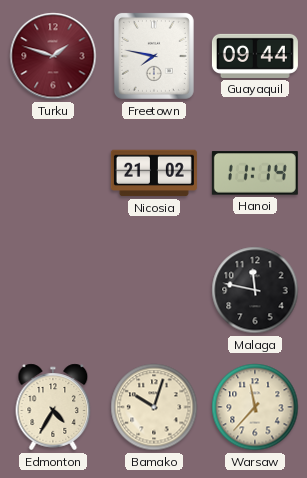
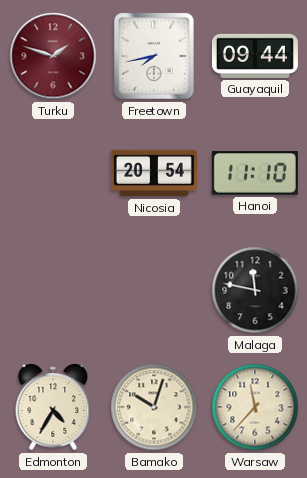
Freetown: 7:47 -> 7:43
Nicosia: 21:02 -> 20:54
Hanoi: 11:14 -> 11:10
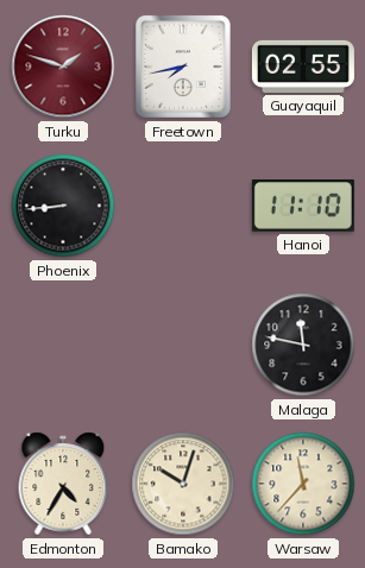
Guayaquil: 09:44 -> 02:55
Phoenix: none -> 8:44
Nicosia: 20:54 -> none
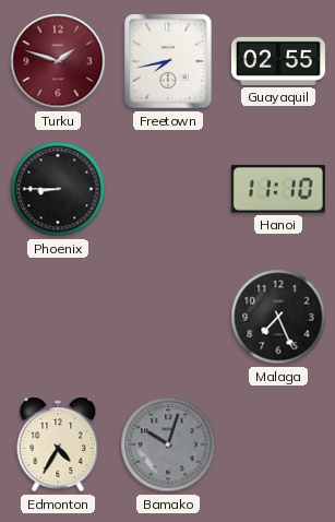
Phoenix: 8:44 -> 8:45
Malaga: 11:47 -> 7:26
Bamako dial: cream -> grey
Warsaw: 11:37 -> none
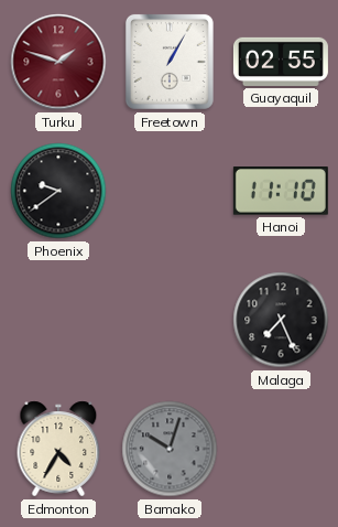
Freetown: 7:43 -> 1:05
Phoenix: 8:45 -> 9:39
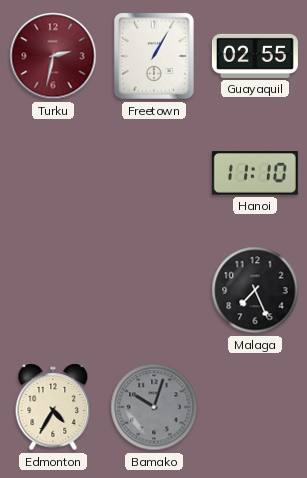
Turku: 1:48 -> 2:32
Phoenix: 9:39 -> none
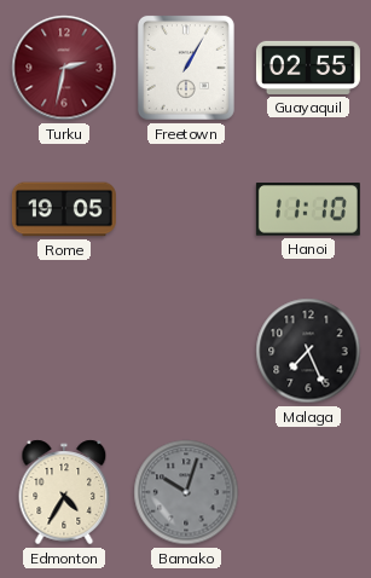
Rome: none -> 19:05
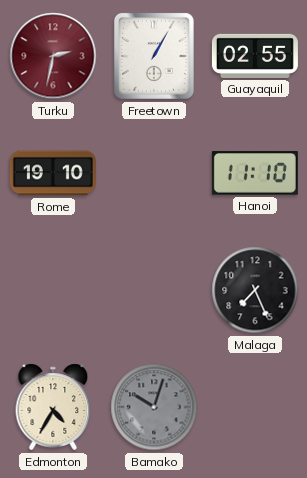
Rome: 19:05 -> 19:10
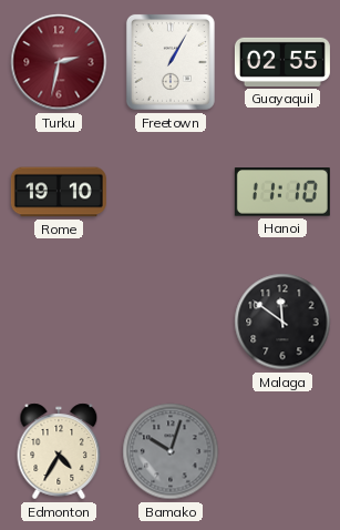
Malaga: 7:26 -> 11:51
